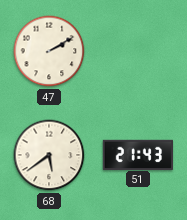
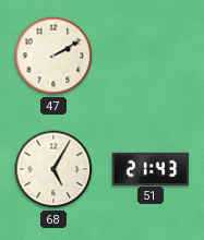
68: 5:39 -> 5:05
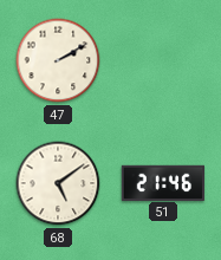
68: 5:05 -> 5:09
51: 21:43 -> 21:46
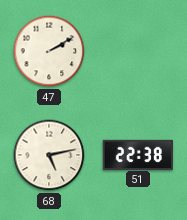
68: 5:09 -> 5:13
51: 21:46 -> 22:38
